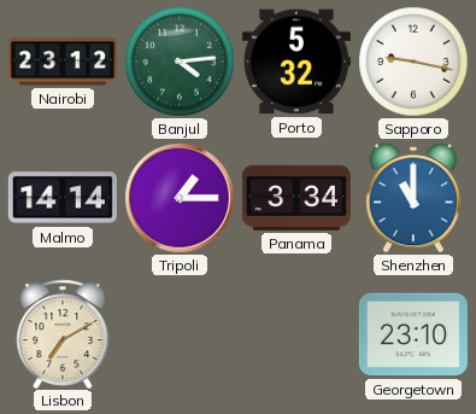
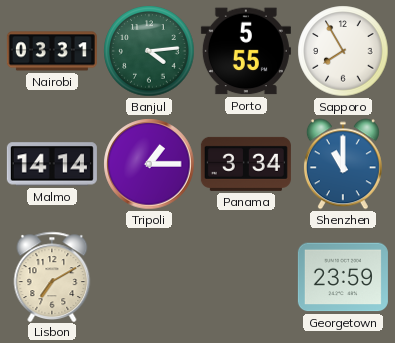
Nairobi: 23:12 -> 03:31
Porto: 5:32 -> 5:55
Sapporo: 9:17 -> 7:55
Georgetown: 23:10 -> 23:59
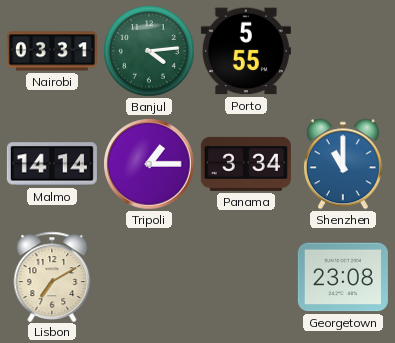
Sapporo: 7:55 -> none
Georgetown: 23:59 -> 23:08
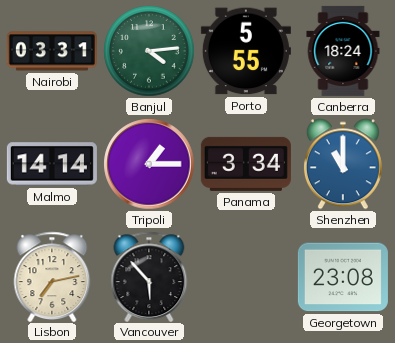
Canberra: none -> 18:24
Lisbon: 7:10 -> 7:13
Vancouver: none -> 5:53
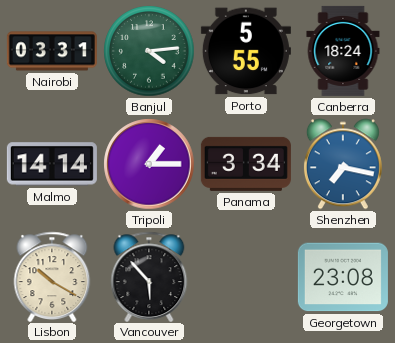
Shenzhen: 11:00 -> 7:17
Lisbon: 7:13 -> 10:20
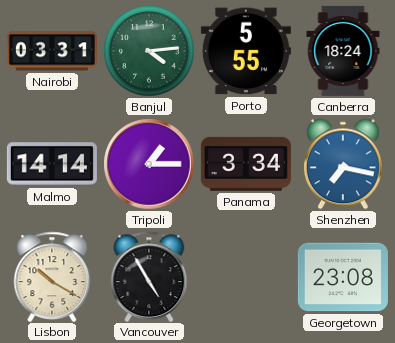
Vancouver: 5:53 -> 4:55
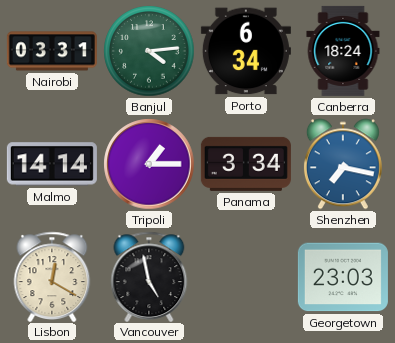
Porto: 5:55 -> 6:34
Lisbon: 10:20 -> 12:20
Vancouver: 4:55 -> 4:58
Georgetown: 23:08 -> 23:03
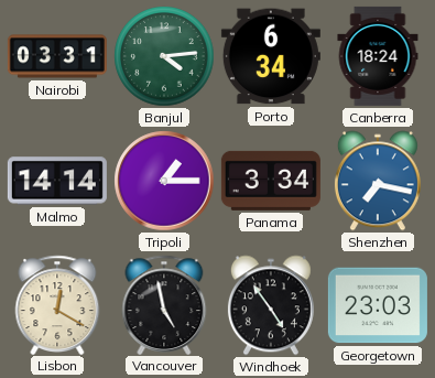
Windhoek: none -> 4:54
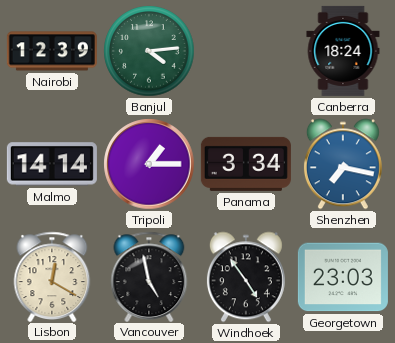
Nairobi: 03:31 -> 12:39
Porto: 6:34 -> none
